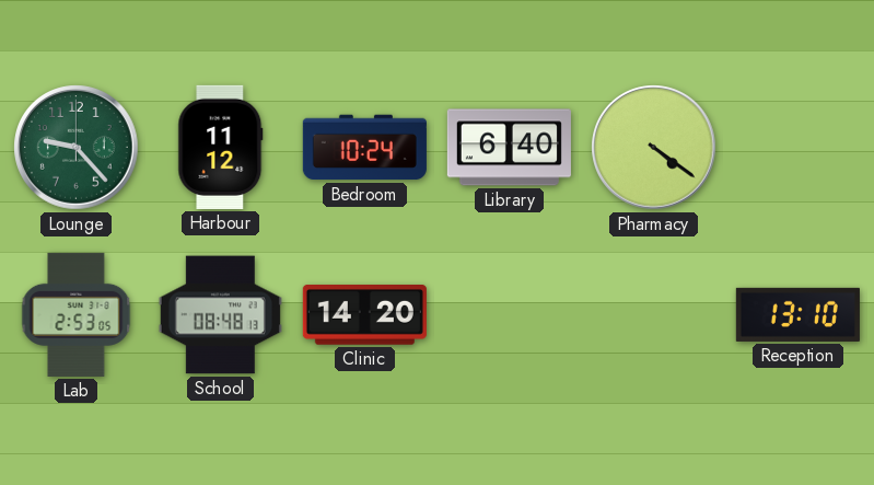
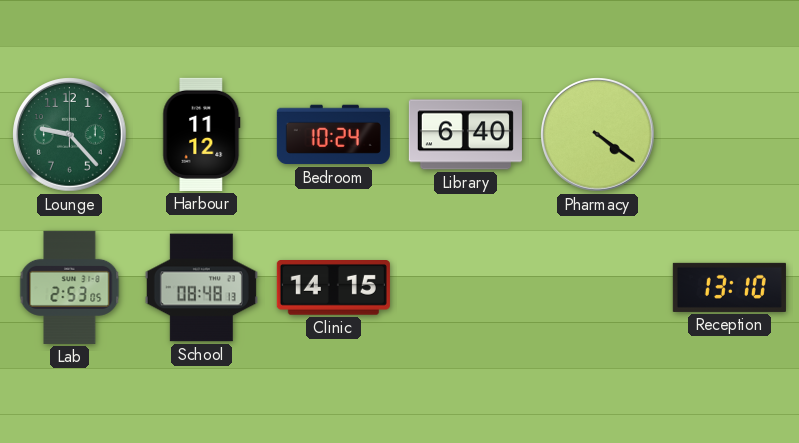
Clinic: 14:20 -> 14:15
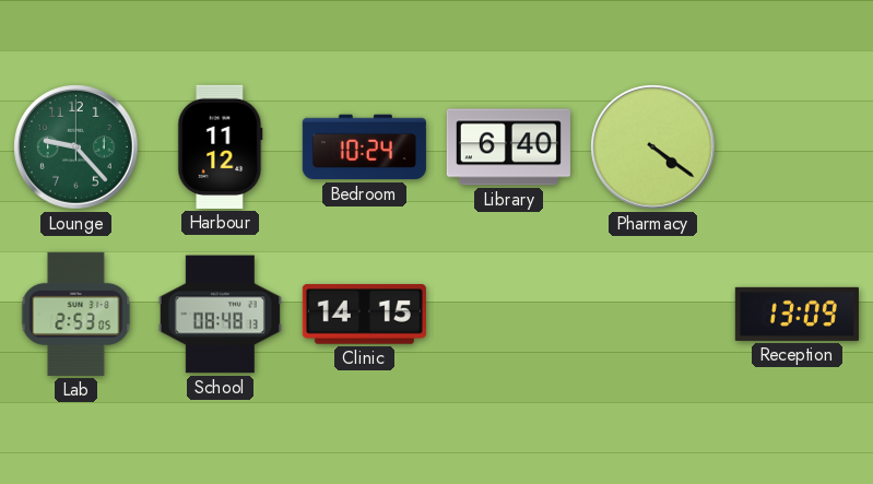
Reception: 13:10 -> 13:09
